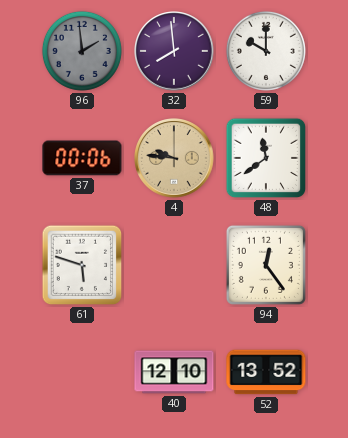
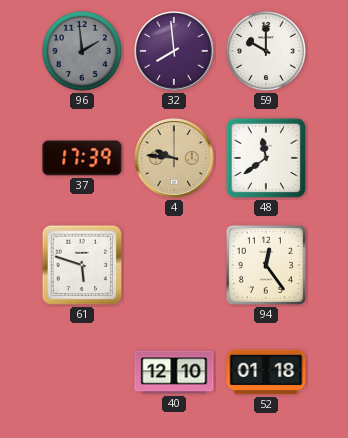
37: 00:06 -> 17:39
52: 13:52 -> 01:18
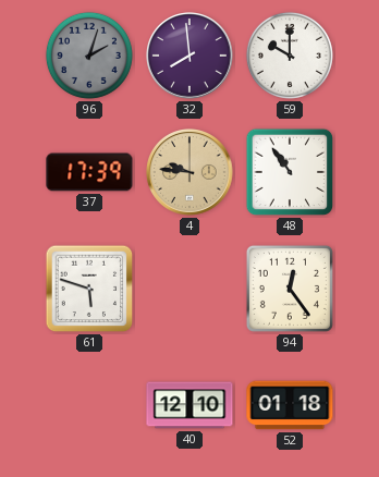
96: 1:59 -> 2:03
48: 11:39 -> 10:54
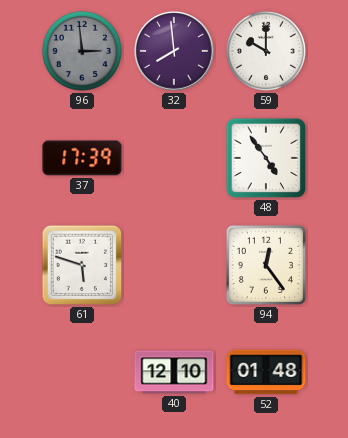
96: 2:03 -> 2:59
4: 9:46 -> none
48: 10:54 -> 4:54
52: 01:18 -> 01:48
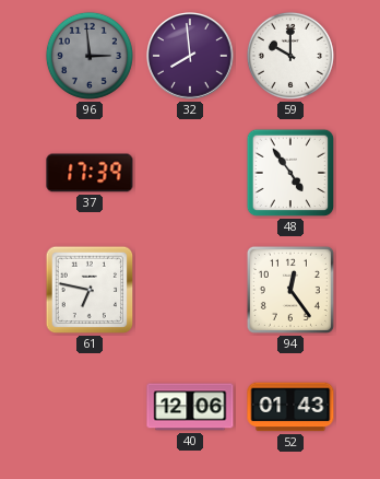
61: 5:48 -> 6:47
40: 12:10 -> 12:06
52: 01:48 -> 01:43
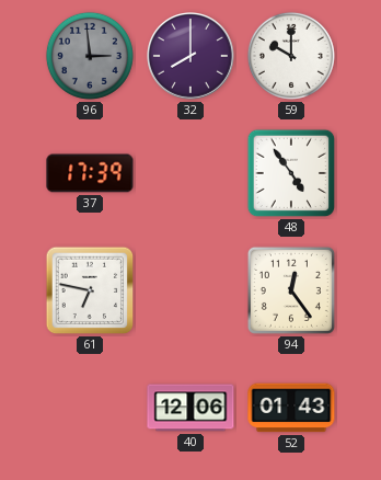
32: 7:59 -> 8:00
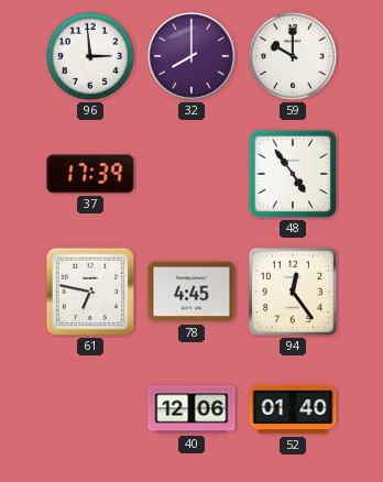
96 dial: grey -> white
78: none -> 4:45
52: 01:43 -> 01:40
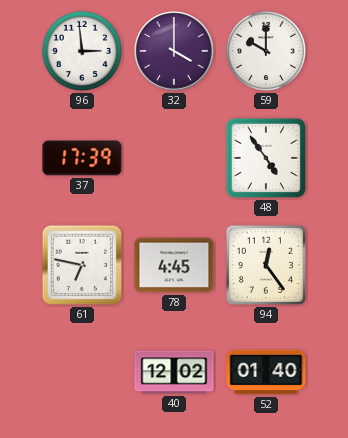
32: 8:00 -> 4:00
40: 12:06 -> 12:02
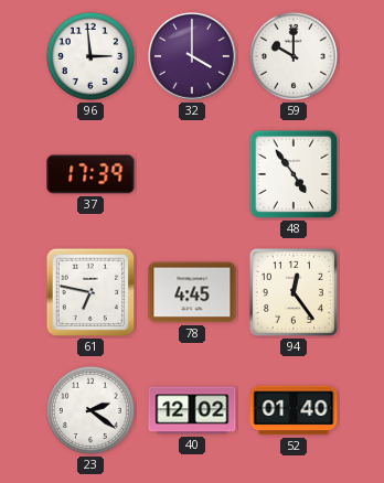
23: none -> 2:21
